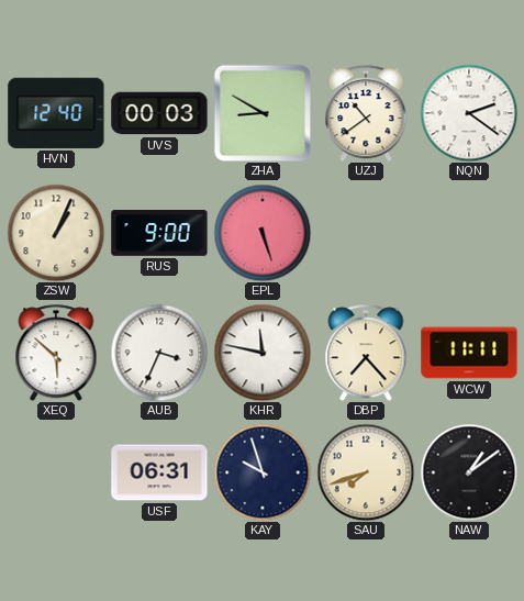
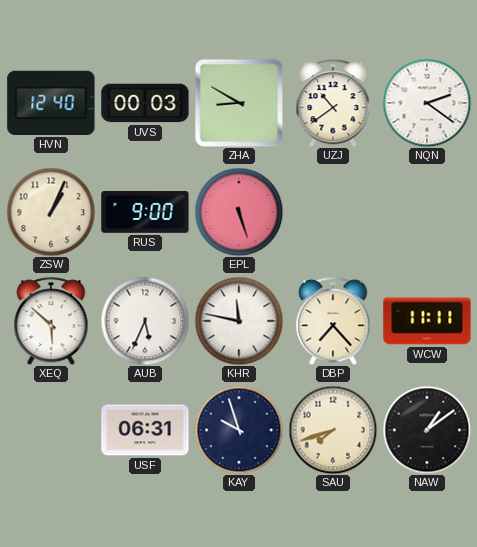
AUB: 3:34 -> 5:34
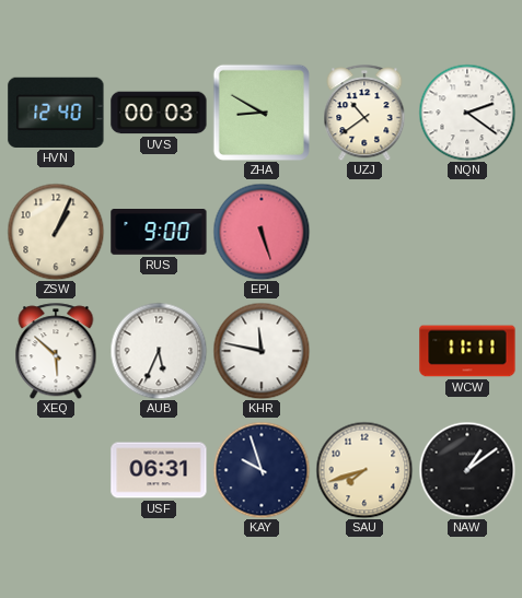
DBP: 7:23 -> none
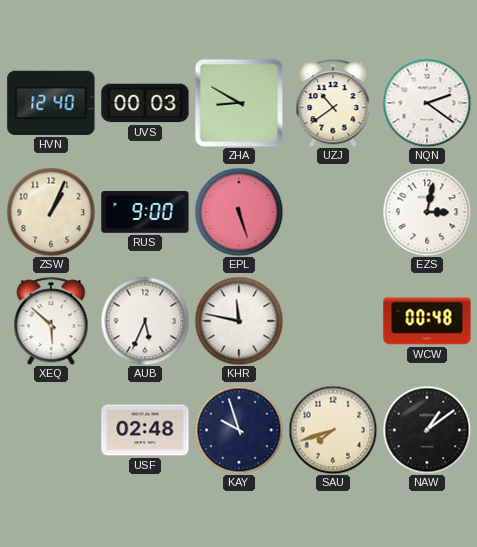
EZS: none -> 3:02
WCW: 11:11 -> 00:48
USF: 06:31 -> 02:48
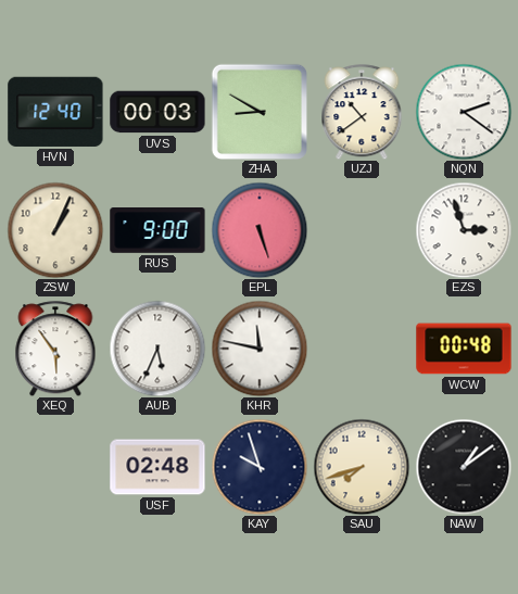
EZS: 3:02 -> 2:57
XEQ: 5:52 -> 5:54
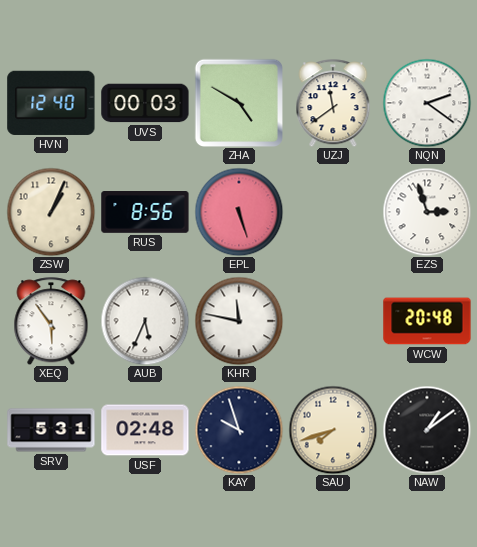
ZHA: 8:50 -> 4:50
UZJ: 10:39 -> 11:39
RUS: 9:00 -> 8:56
WCW: 00:48 -> 20:48
SRV: none -> 5:31
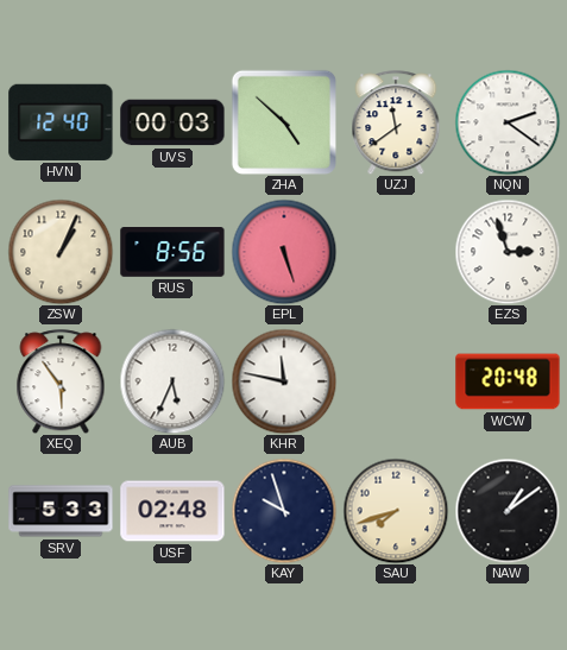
ZHA: 4:50 -> 4:52
SRV: 5:31 -> 5:33
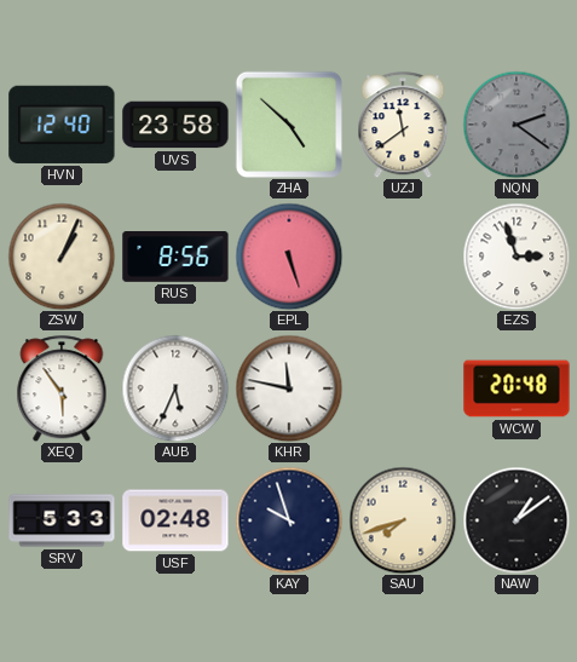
UVS: 00:03 -> 23:58
NQN dial: white -> grey
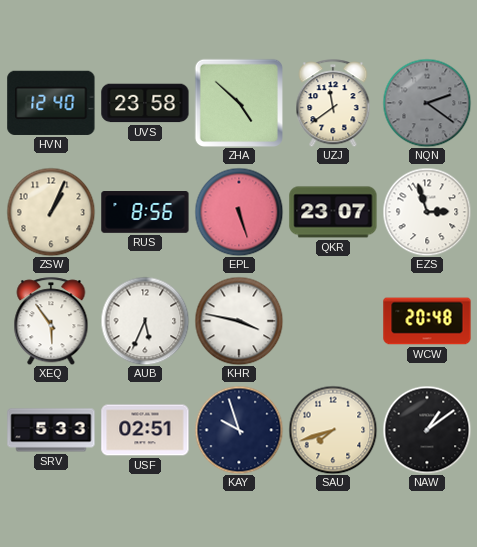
QKR: none -> 23:07
KHR: 11:47 -> 3:47
USF: 02:48 -> 02:51
